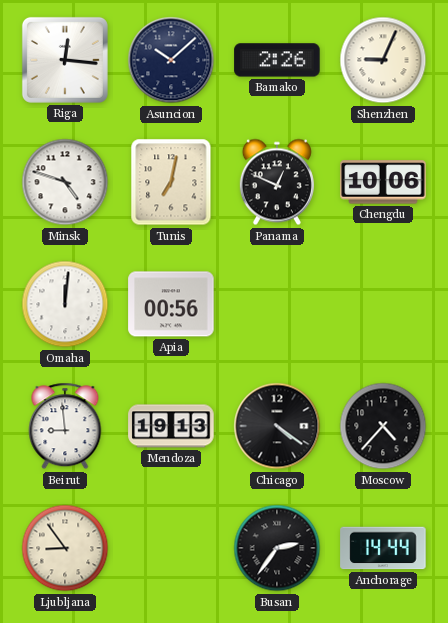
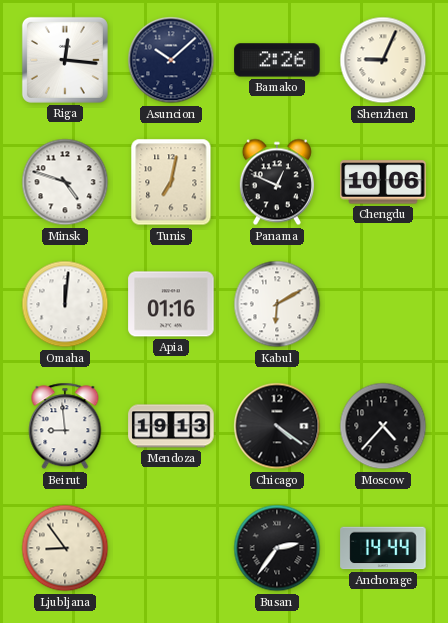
Apia: 00:56 -> 01:16
Kabul: none -> 6:10
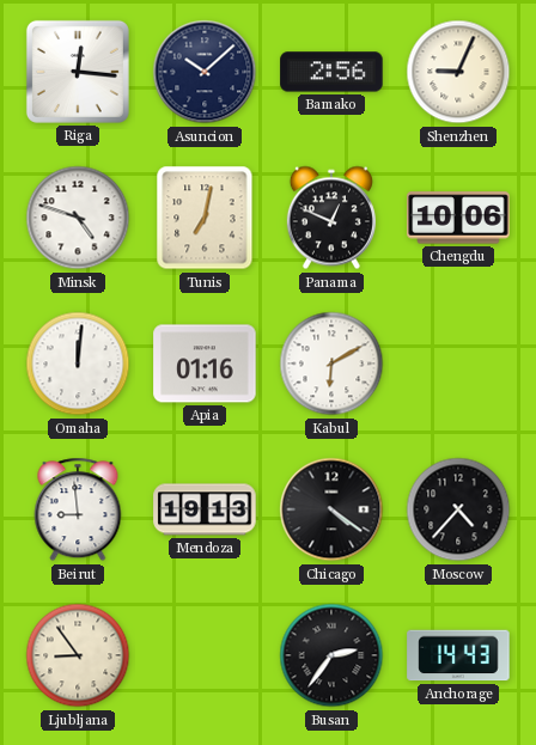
Bamako: 2:26 -> 2:56
Anchorage: 14:44 -> 14:43
